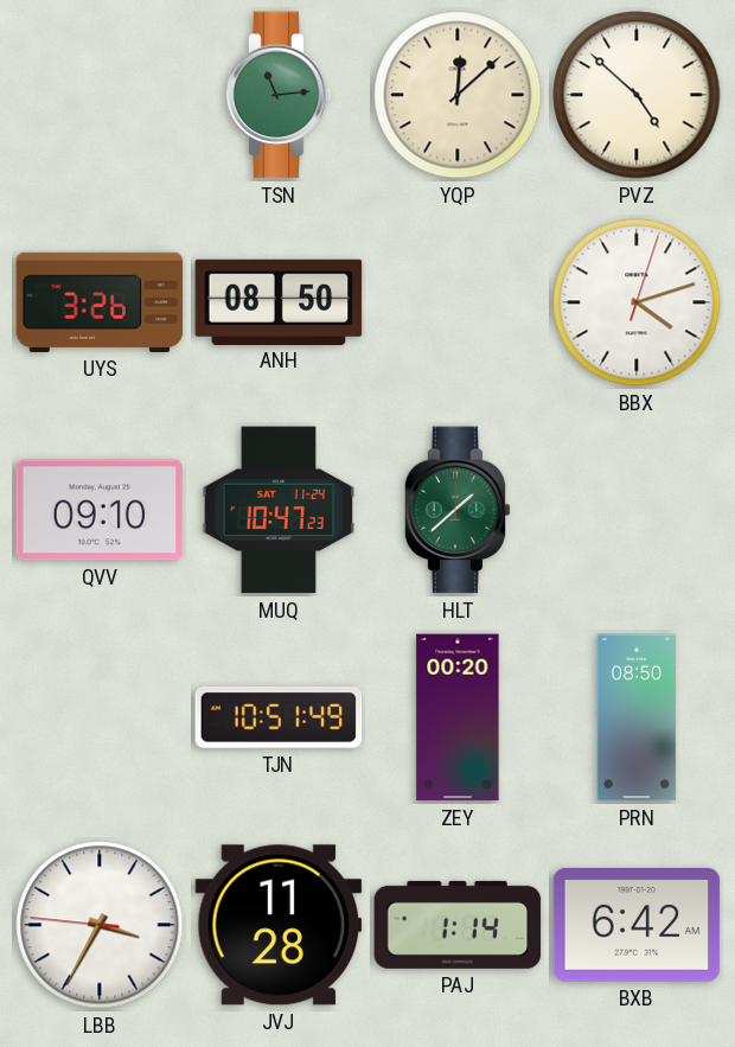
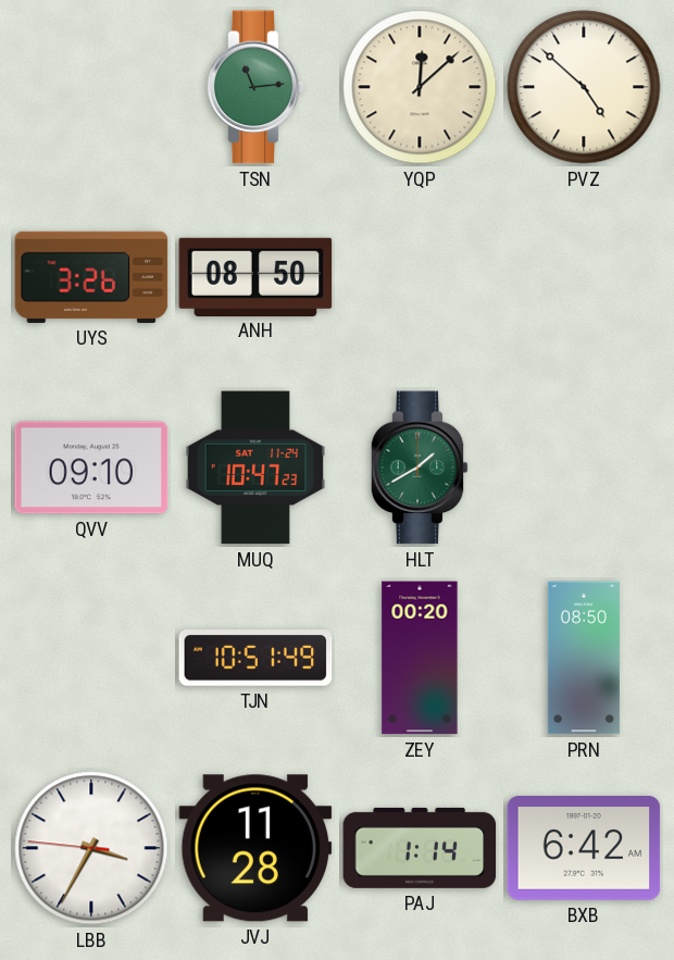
BBX: 4:12 -> none
HLT: 1:38 -> 1:40
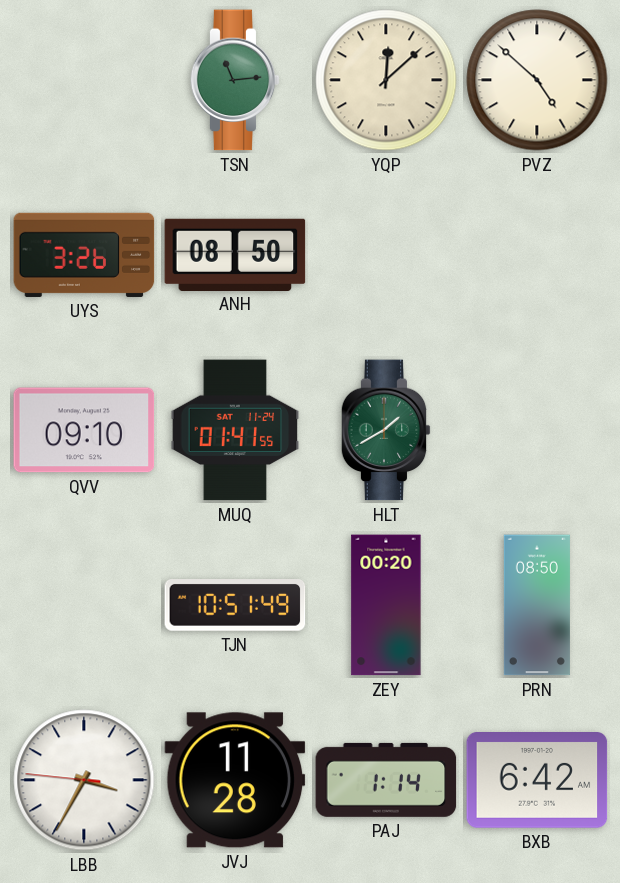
MUQ: 10:47 -> 01:41
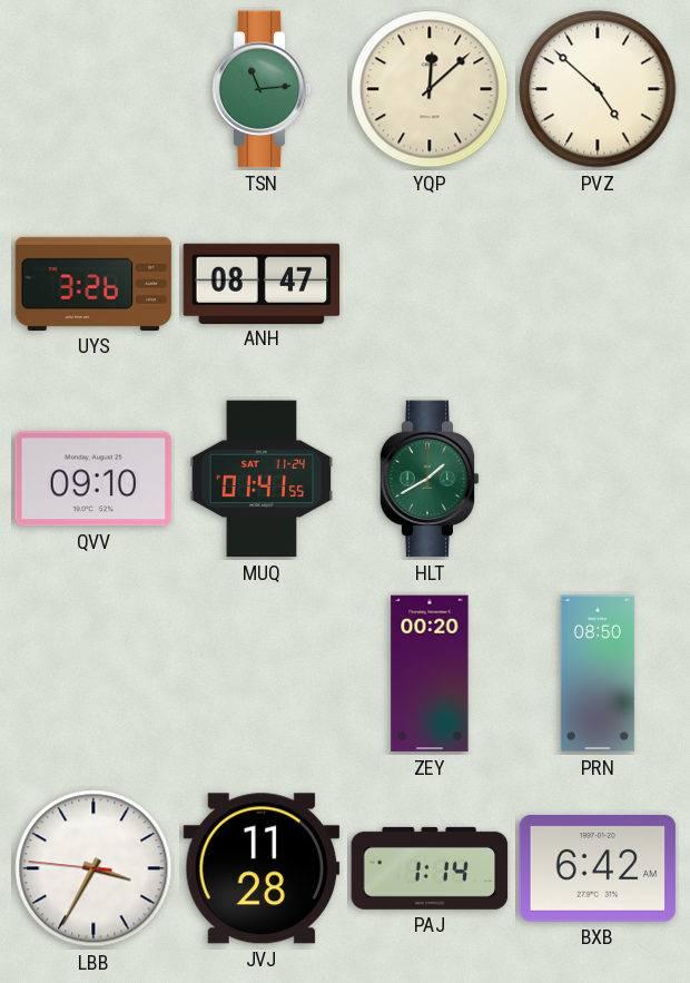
ANH: 08:50 -> 08:47
TJN: 10:51 -> none
